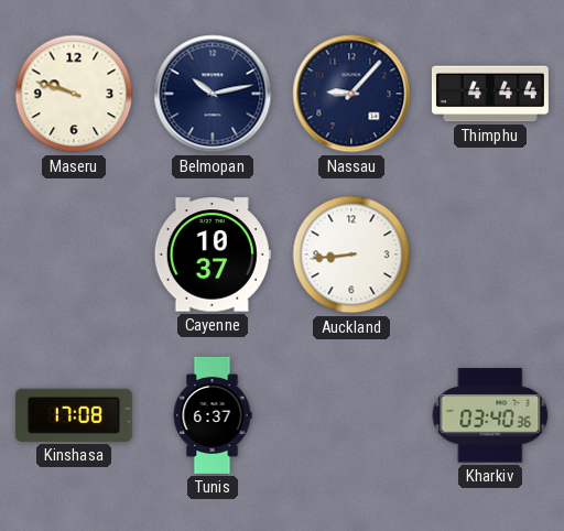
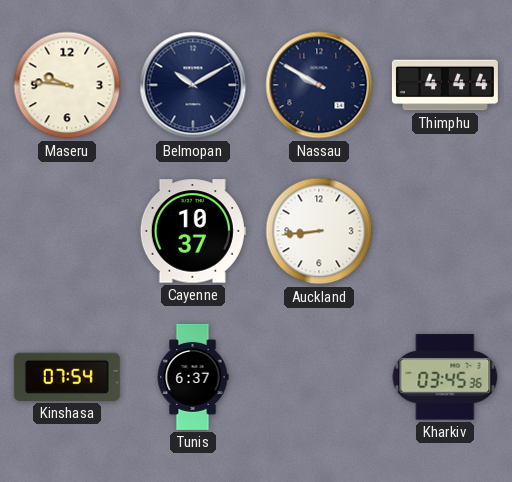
Maseru: 9:48 -> 9:46
Belmopan: 10:13 -> 10:10
Nassau: 9:07 -> 9:50
Kinshasa: 17:08 -> 07:54
Kharkiv: 03:40 -> 03:45
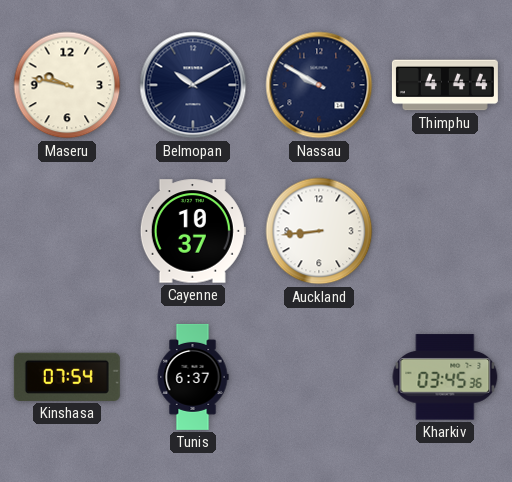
Maseru: 9:46 -> 9:47
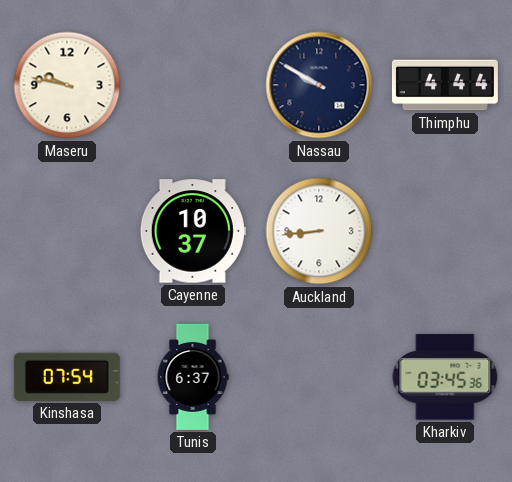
Belmopan: 10:10 -> none
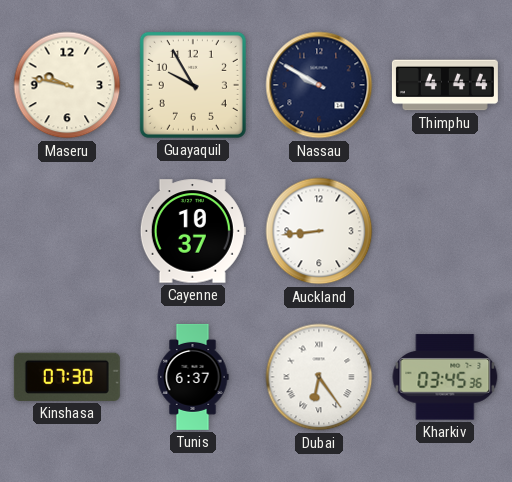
Guayaquil: none -> 9:55
Kinshasa: 07:54 -> 07:30
Dubai: none -> 6:24
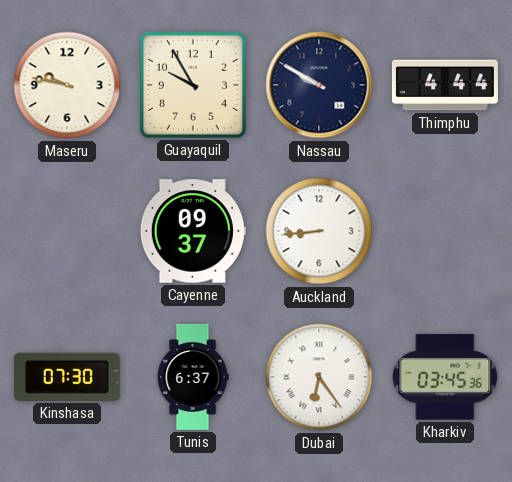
Cayenne: 10:37 -> 09:37
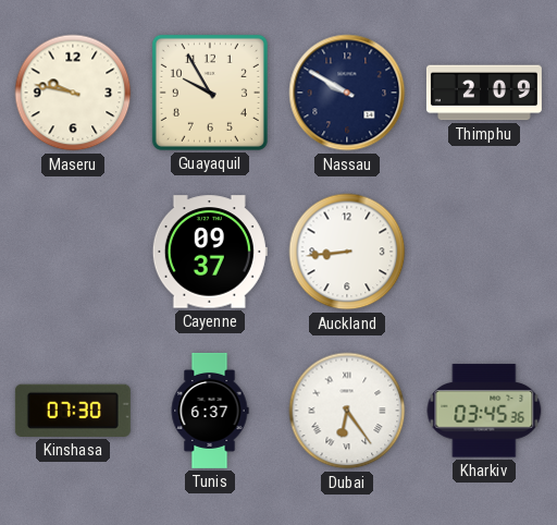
Thimphu: 4:44 -> 2:09
